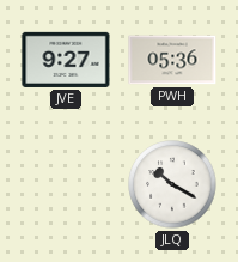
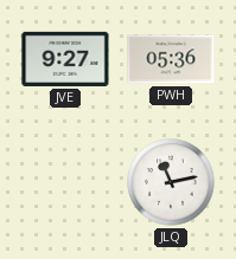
JLQ: 10:20 -> 11:13
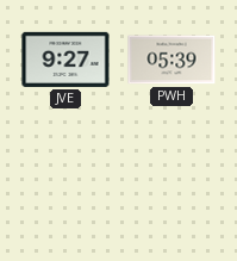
PWH: 05:36 -> 05:39
JLQ: 11:13 -> none
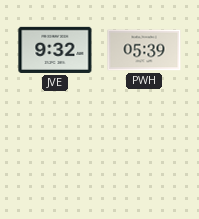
JVE: 9:27 -> 9:32
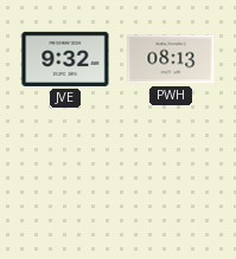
PWH: 05:39 -> 08:13
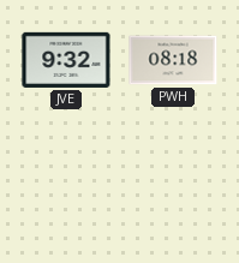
PWH: 08:13 -> 08:18
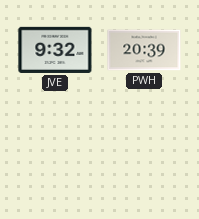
PWH: 08:18 -> 20:39
